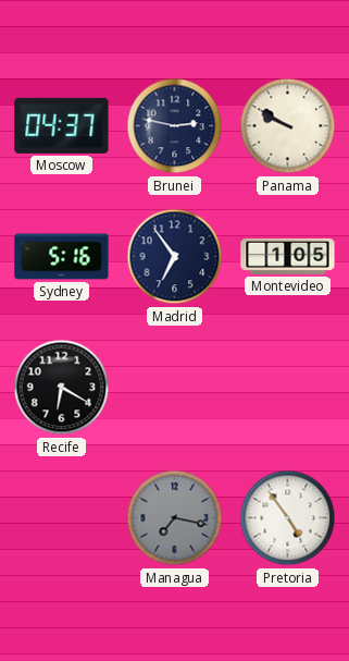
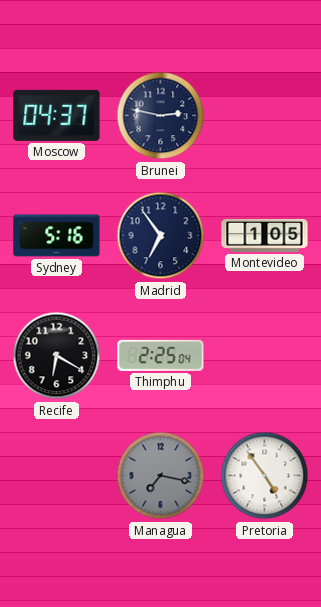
Panama: 9:50 -> none
Thimphu: none -> 2:25
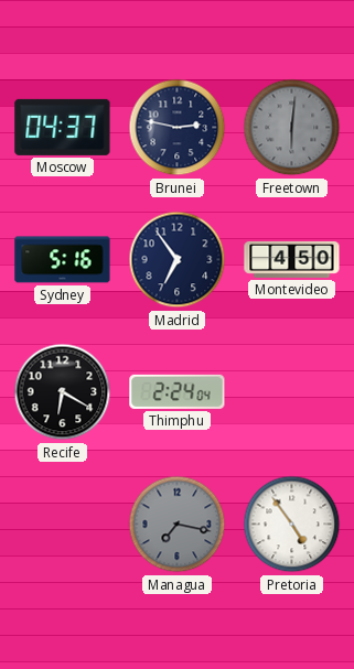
Freetown: none -> 6:01
Montevideo: 1:05 -> 4:50
Thimphu: 2:25 -> 2:24
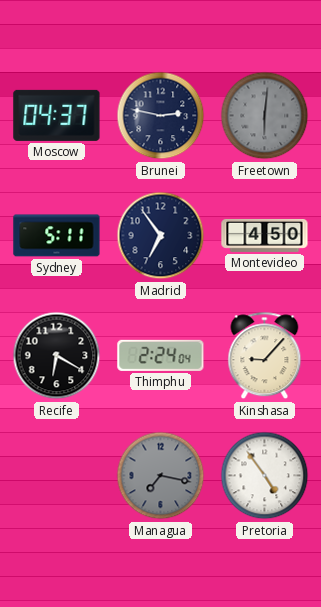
Sydney: 5:16 -> 5:11
Kinshasa: none -> 9:07
